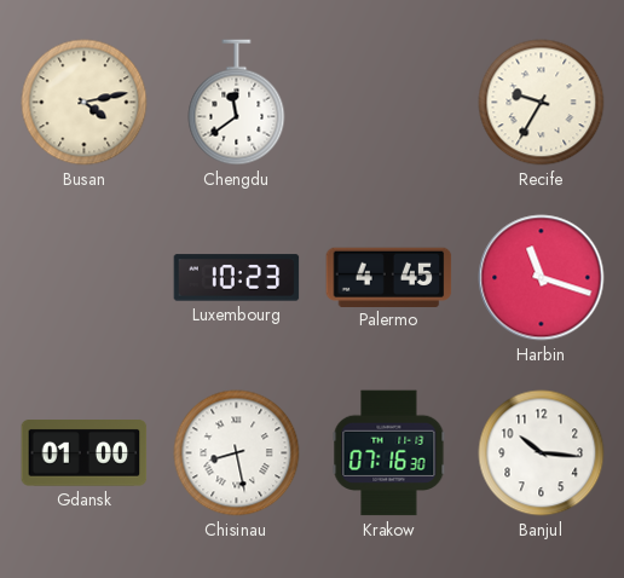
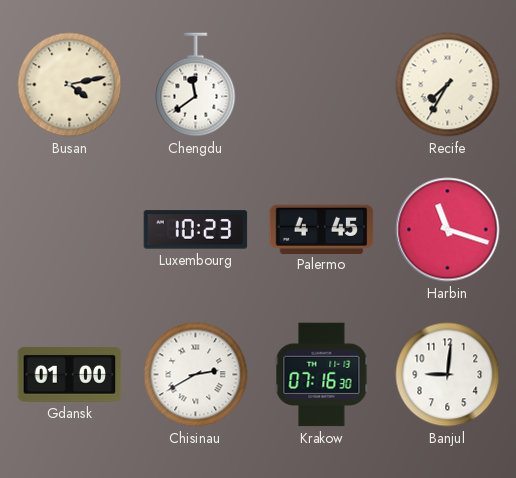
Recife: 9:35 -> 7:35
Chisinau: 8:28 -> 2:40
Banjul: 10:16 -> 9:01
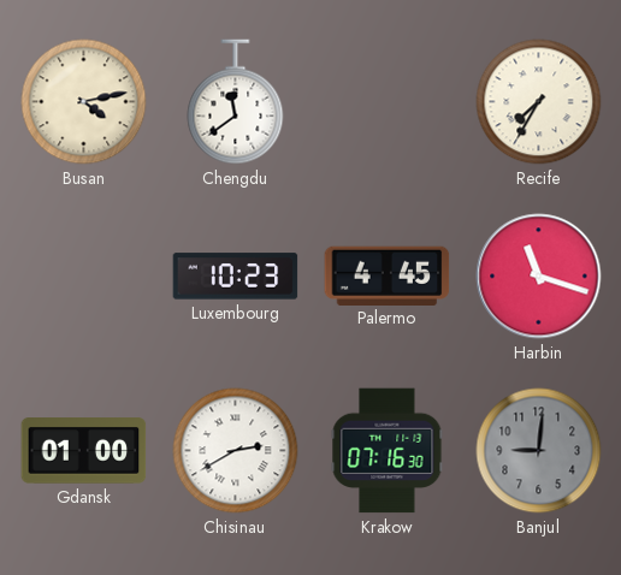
Banjul dial: white -> grey
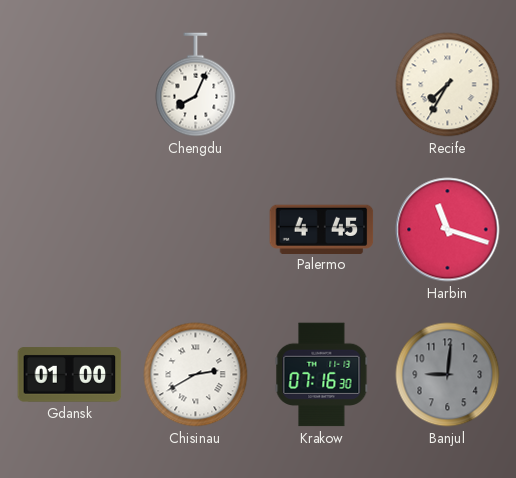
Busan: 4:13 -> none
Chengdu: 11:39 -> 8:04
Luxembourg: 10:23 -> none
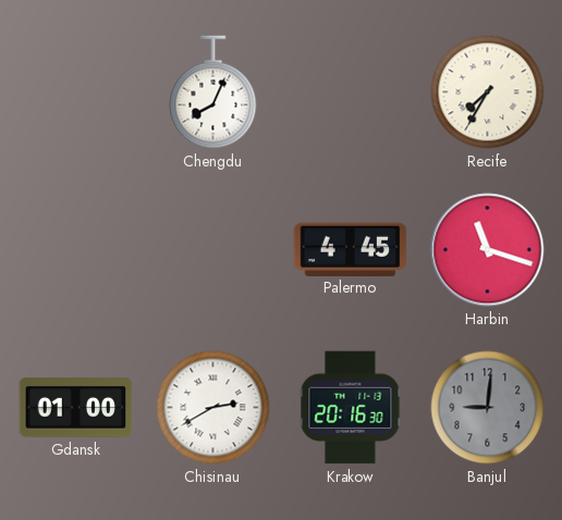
Krakow: 07:16 -> 20:16
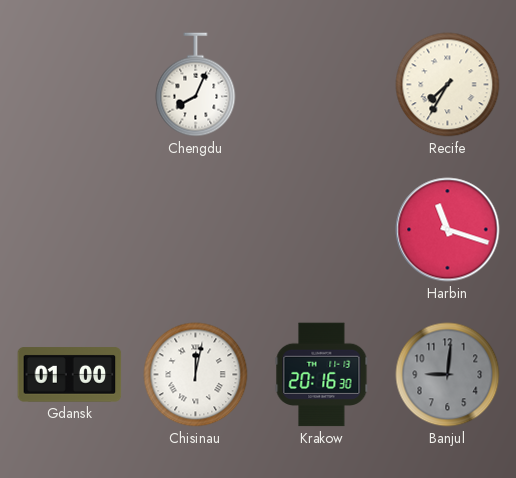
Palermo: 4:45 -> none
Chisinau: 2:40 -> 12:02
